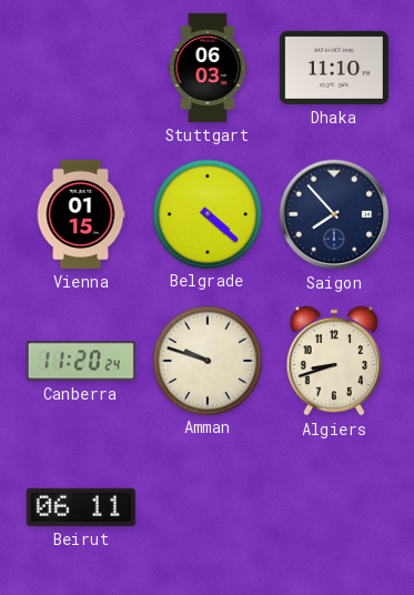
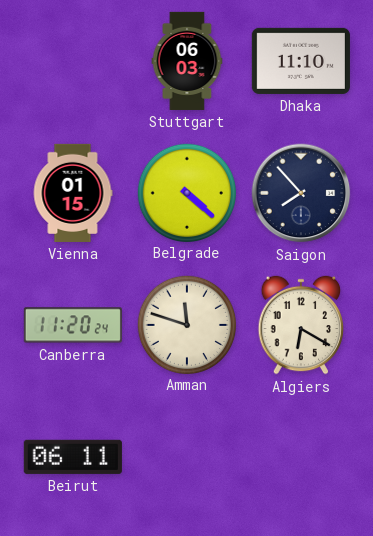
Amman: 9:48 -> 11:48
Algiers: 8:42 -> 6:20
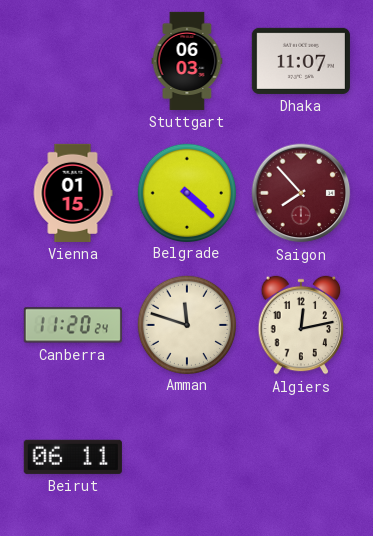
Dhaka: 11:10 -> 11:07
Saigon dial: navy -> burgundy
Algiers: 6:20 -> 12:13
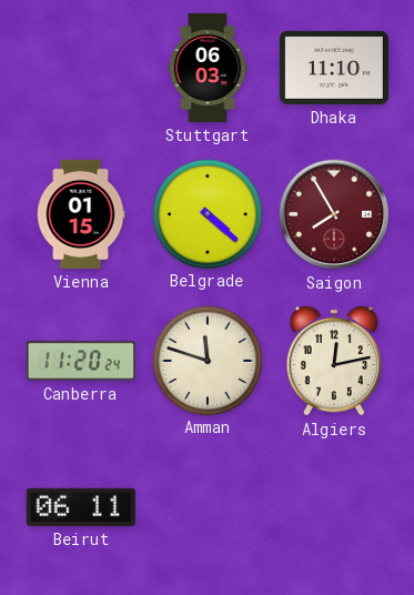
Dhaka: 11:07 -> 11:10
Saigon: 7:53 -> 7:55
